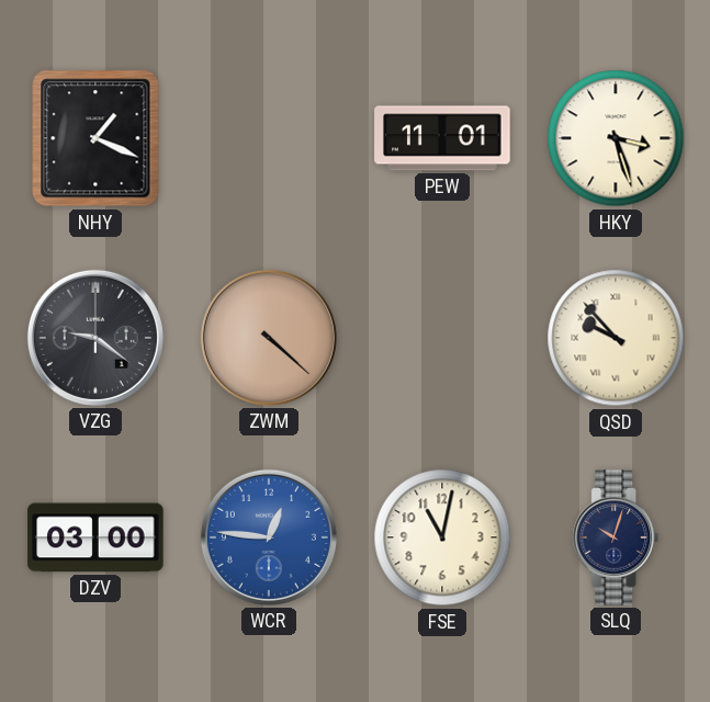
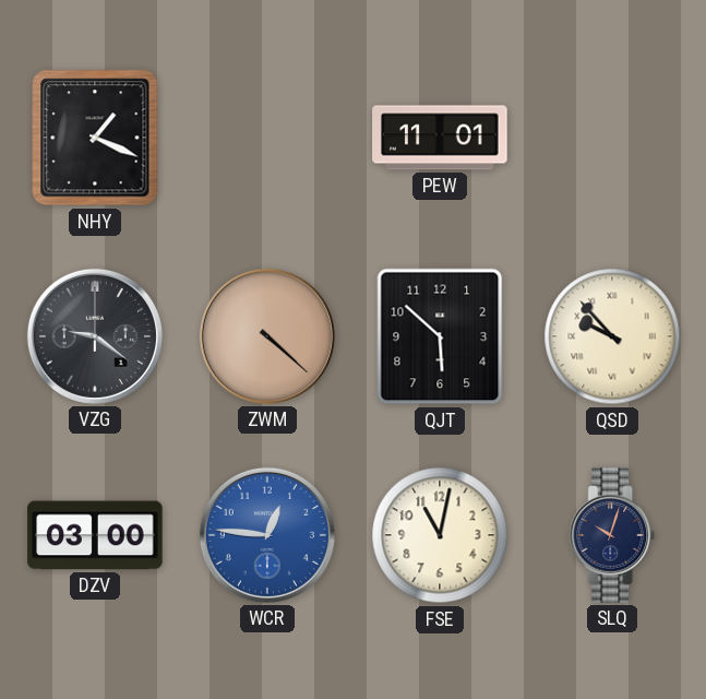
HKY: 3:27 -> none
QJT: none -> 5:52
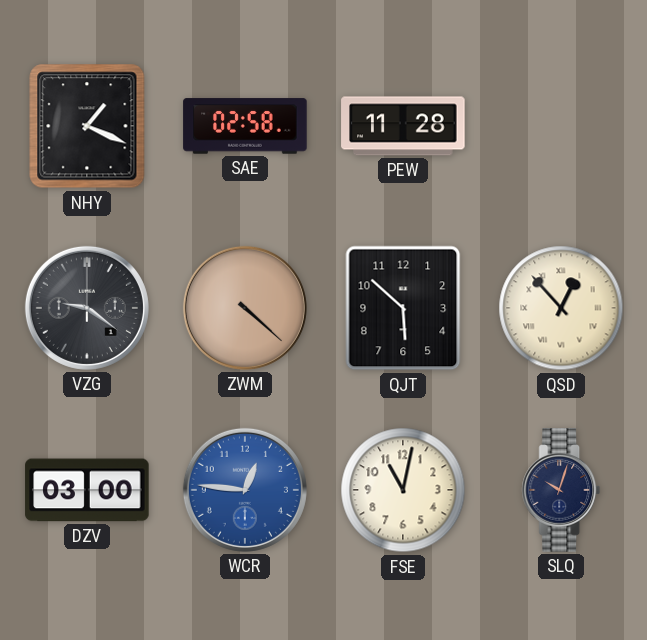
SAE: none -> 02:58
PEW: 11:01 -> 11:28
QSD: 9:53 -> 12:53
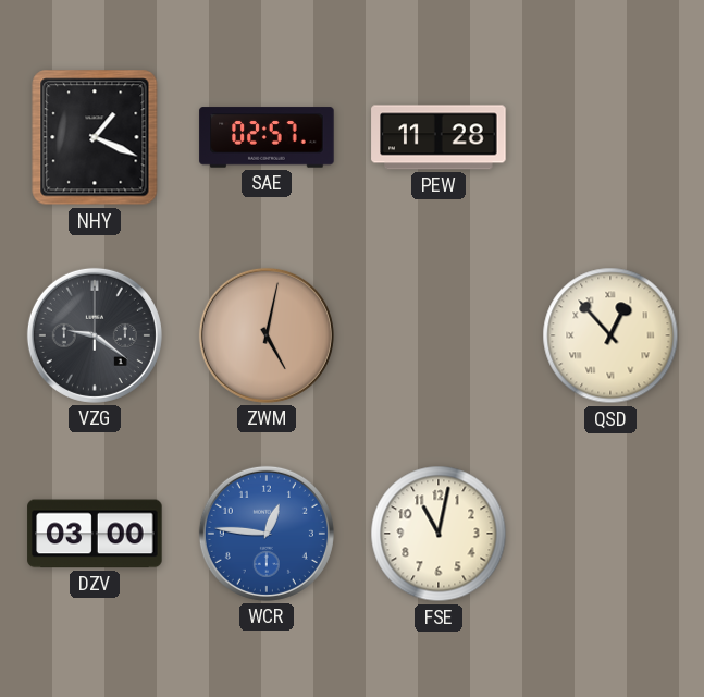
SAE: 02:58 -> 02:57
ZWM: 4:22 -> 5:02
QJT: 5:52 -> none
SLQ: 10:03 -> none
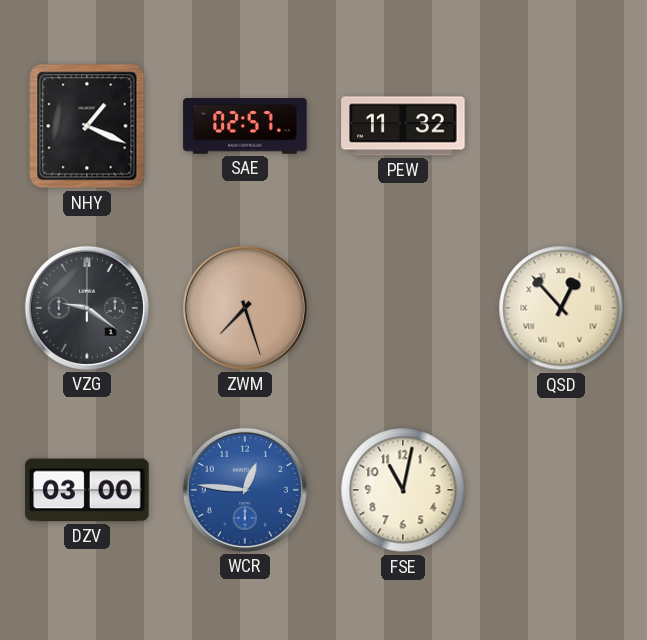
PEW: 11:28 -> 11:32
ZWM: 5:02 -> 7:27
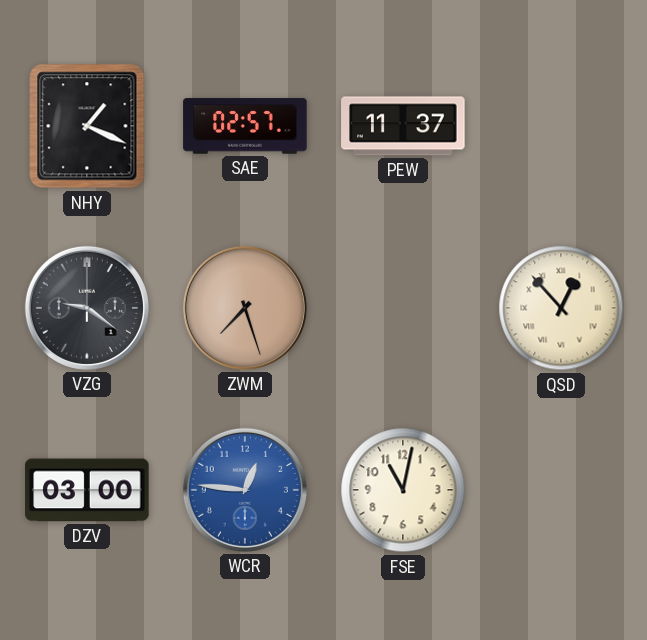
PEW: 11:32 -> 11:37
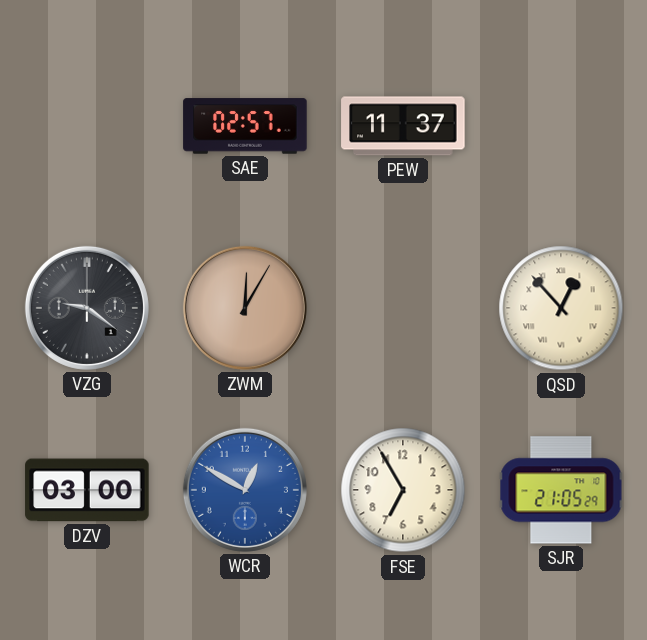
NHY: 1:19 -> none
ZWM: 7:27 -> 12:05
WCR: 12:46 -> 12:50
FSE: 11:02 -> 6:55
SJR: none -> 21:05
